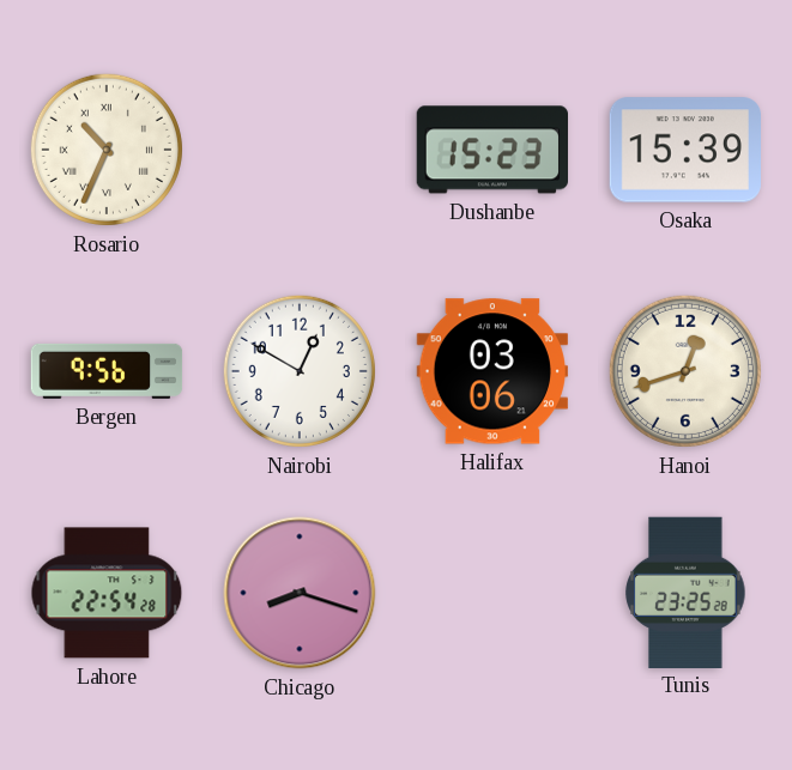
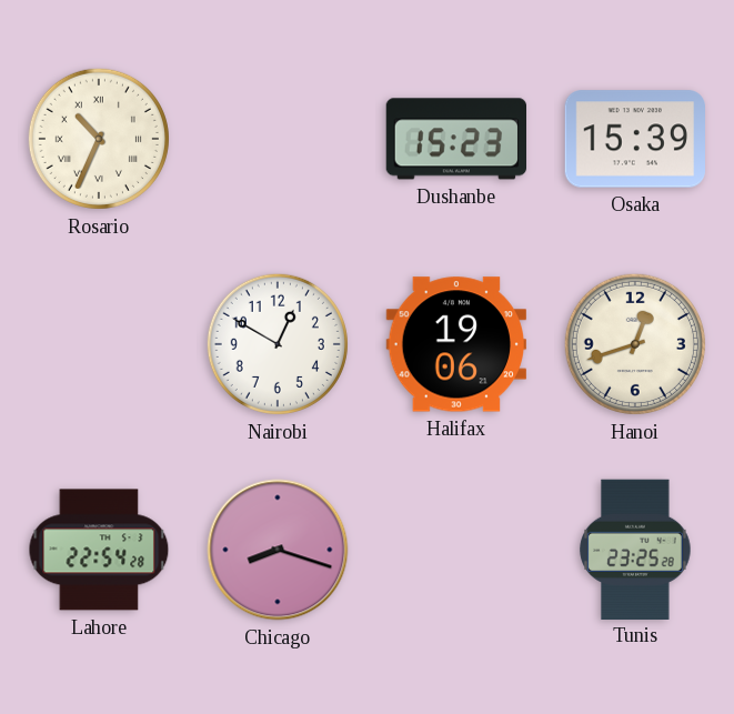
Bergen: 9:56 -> none
Halifax: 03:06 -> 19:06
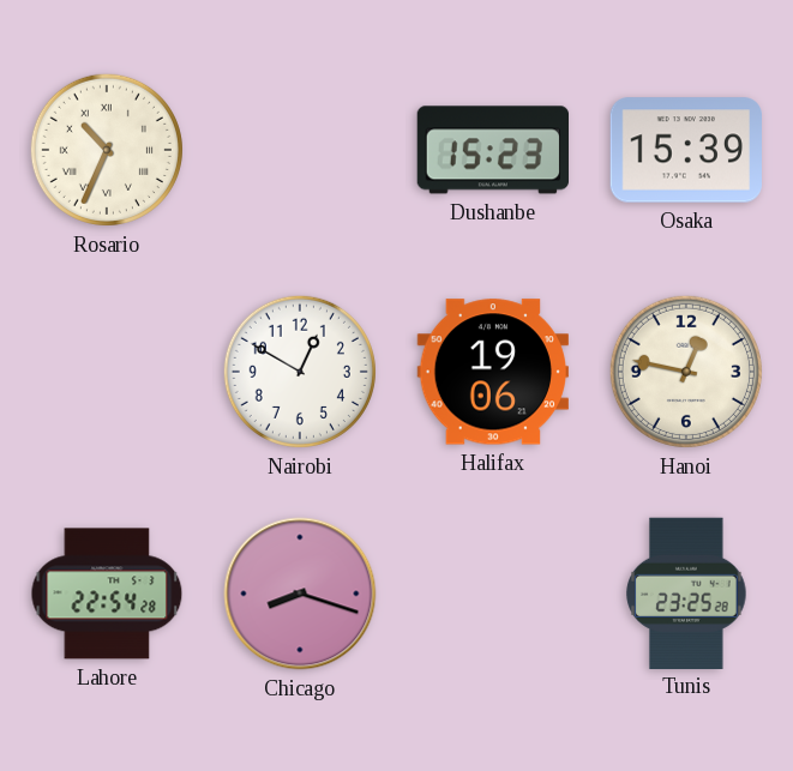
Hanoi: 12:42 -> 12:47
